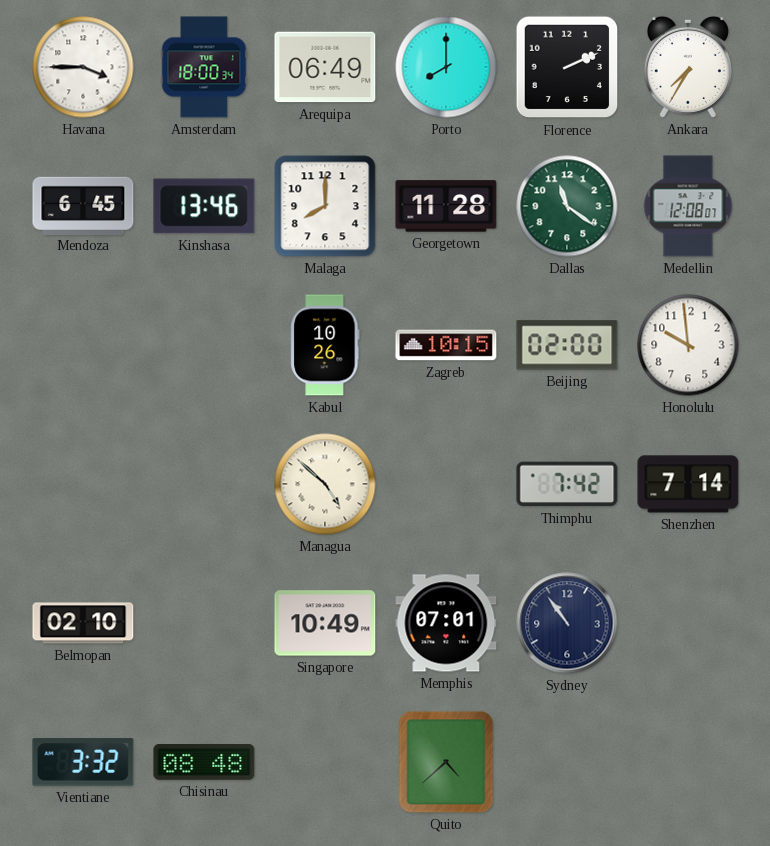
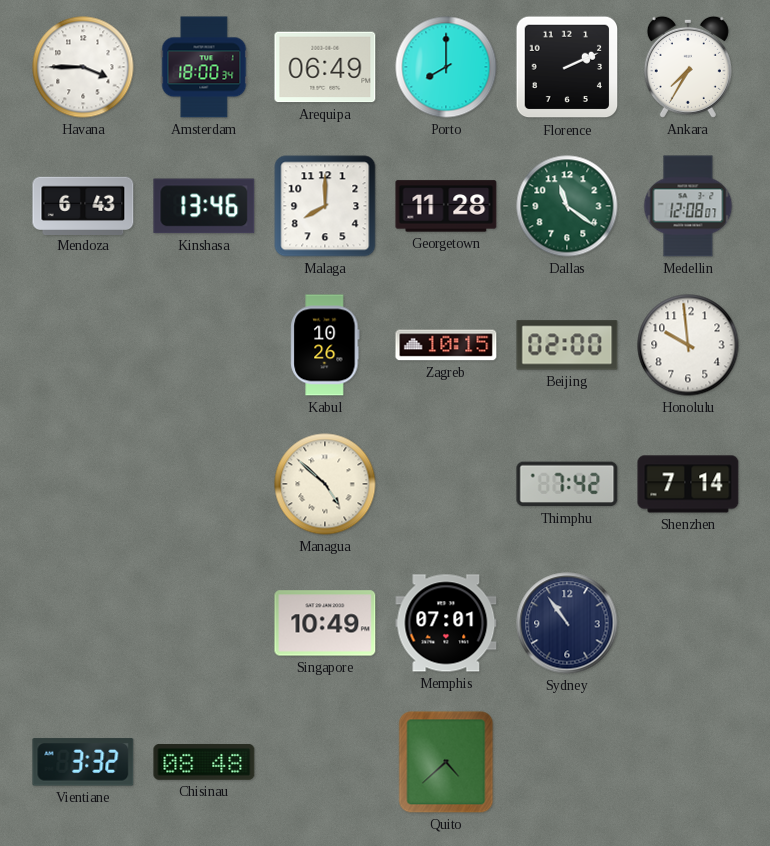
Mendoza: 6:45 -> 6:43
Belmopan: 02:10 -> none
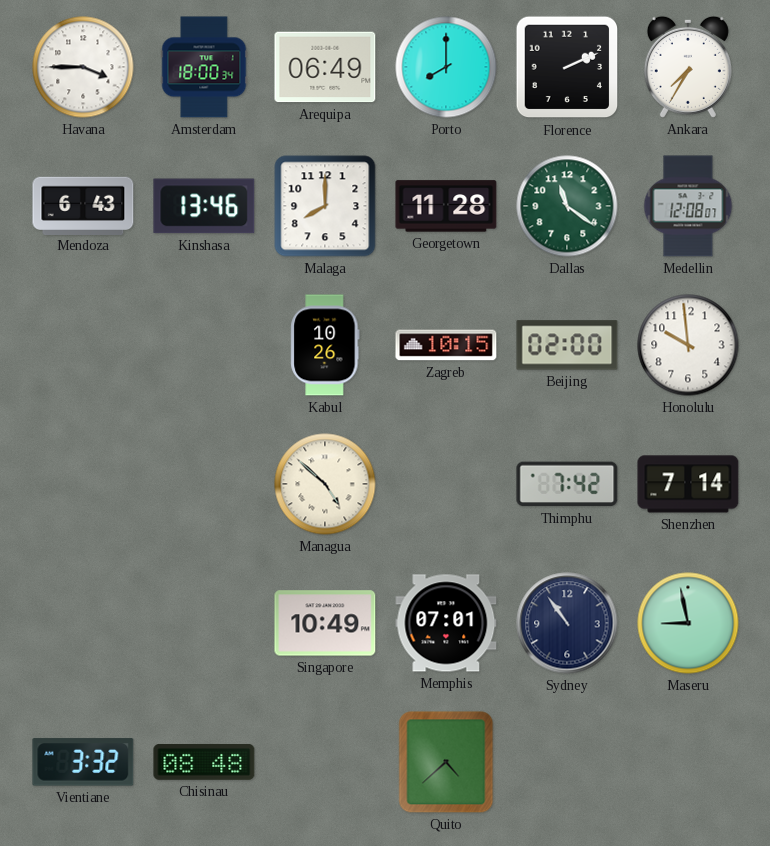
Maseru: none -> 8:58
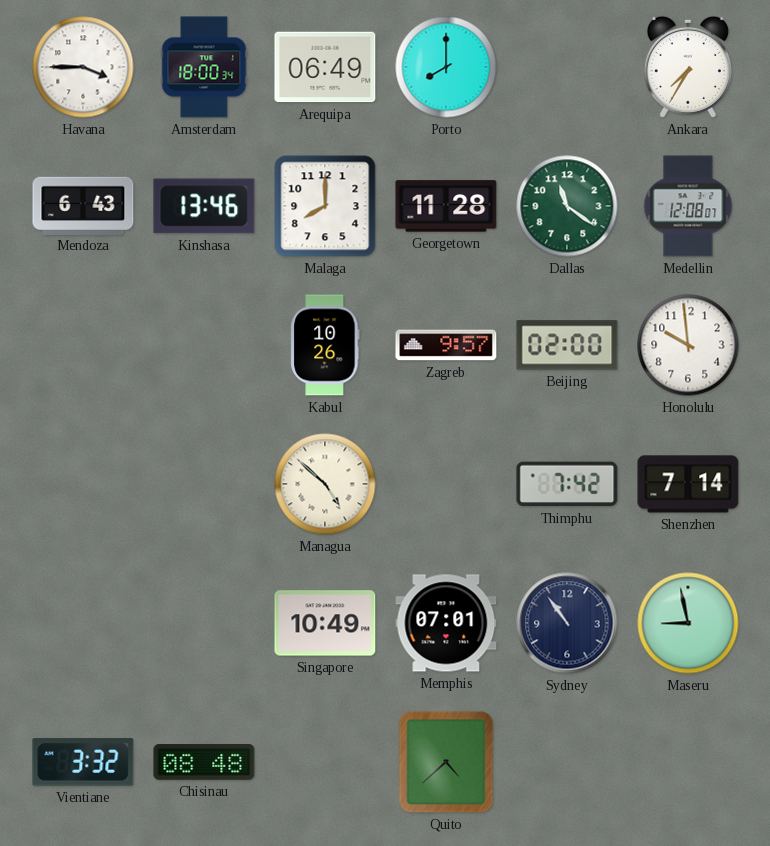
Florence: 2:11 -> none
Zagreb: 10:15 -> 9:57
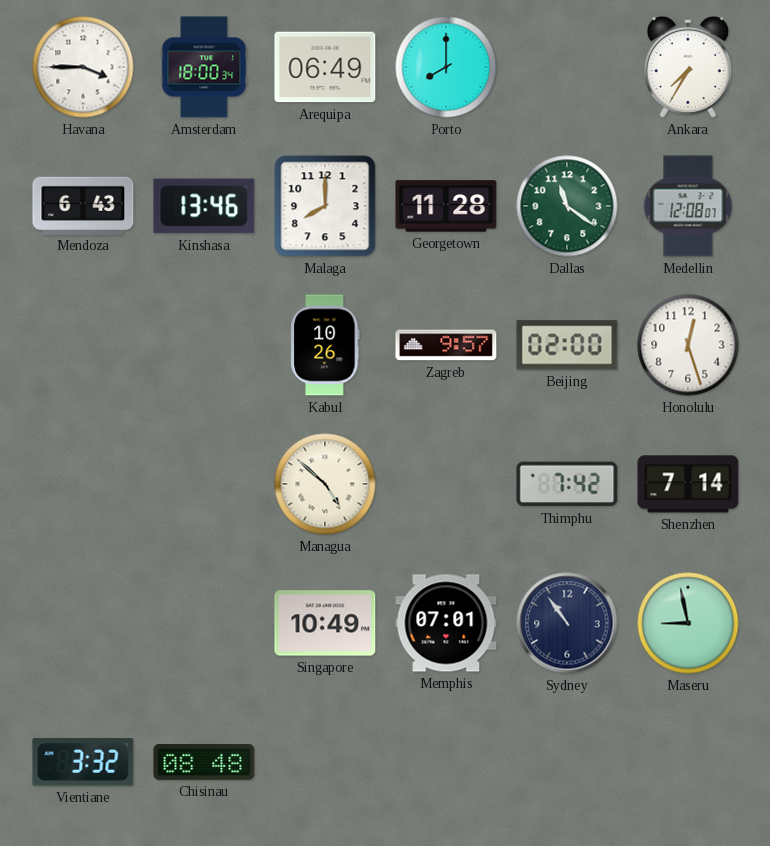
Honolulu: 9:59 -> 12:27
Quito: 4:38 -> none
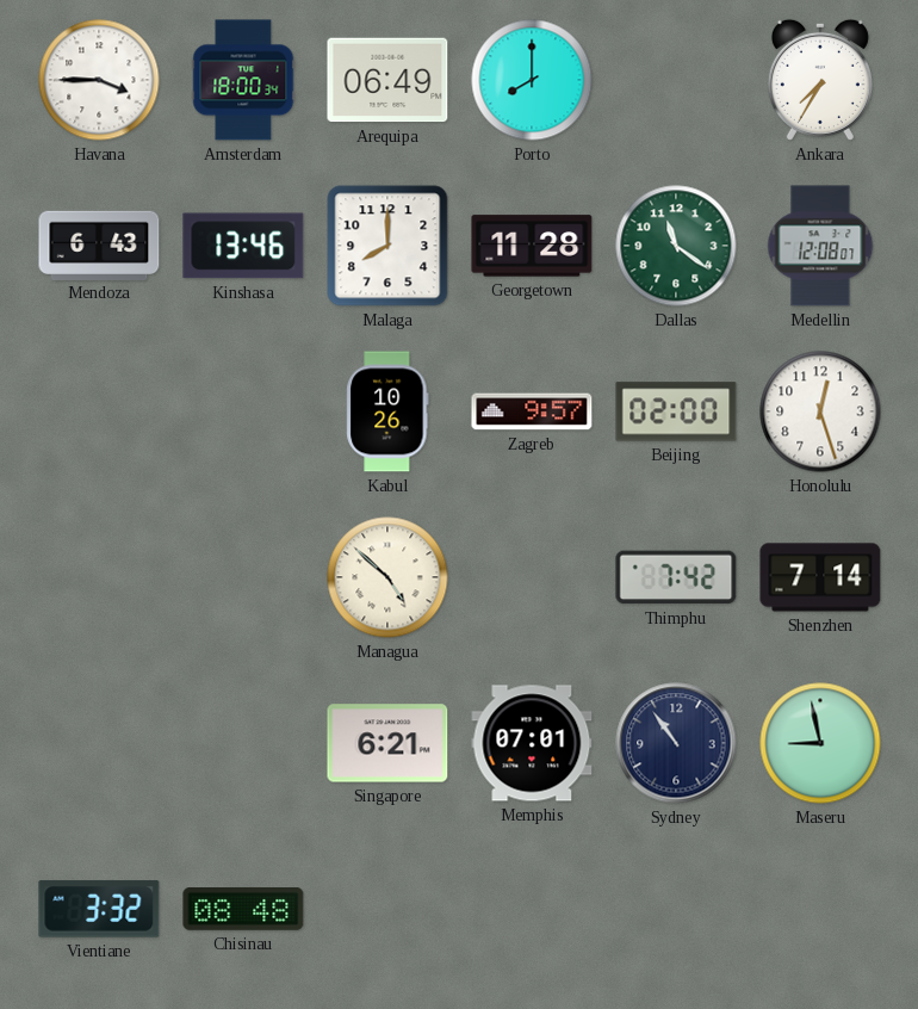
Singapore: 10:49 -> 6:21
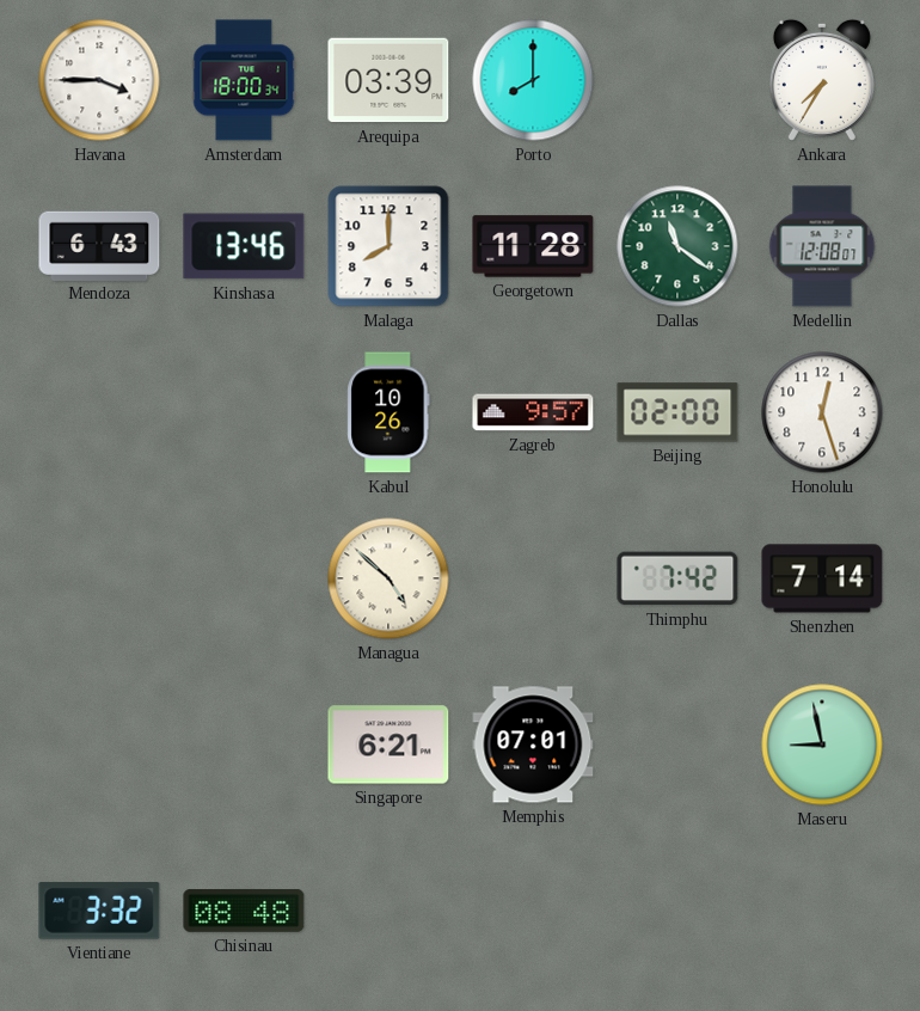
Arequipa: 06:49 -> 03:39
Sydney: 10:54 -> none
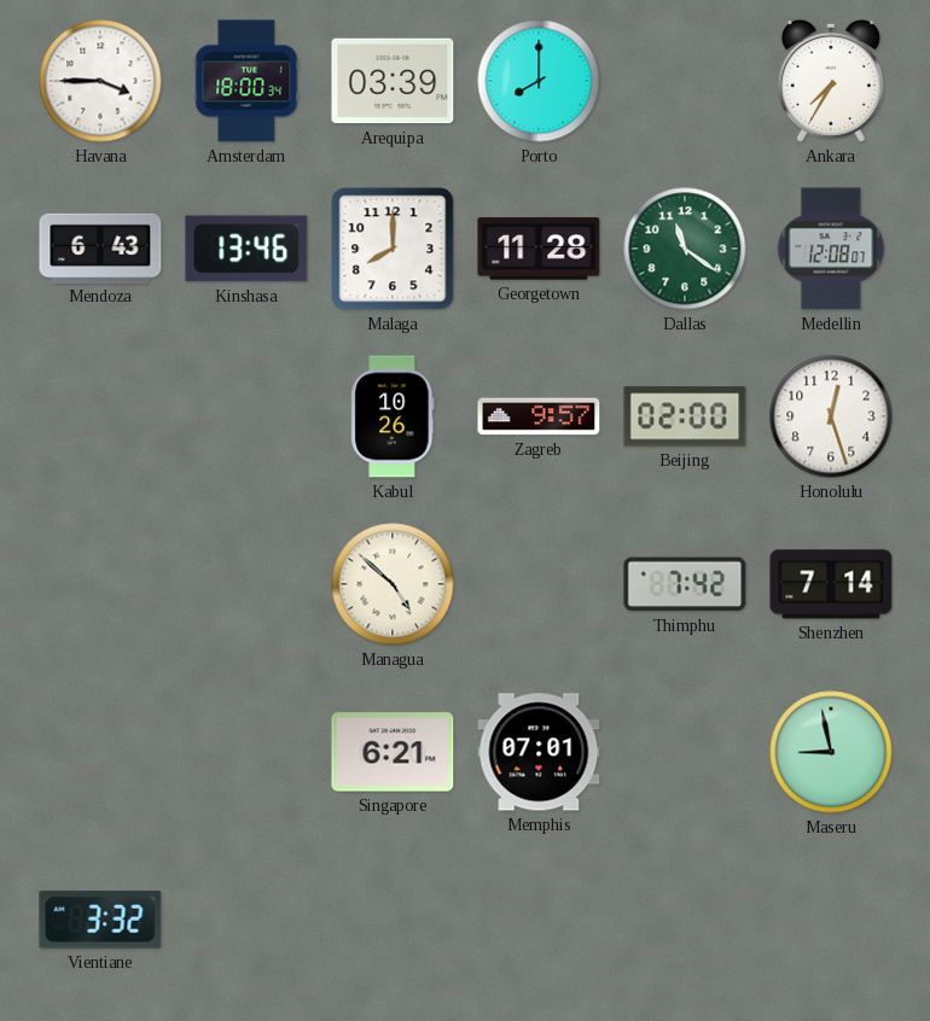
Chisinau: 08:48 -> none
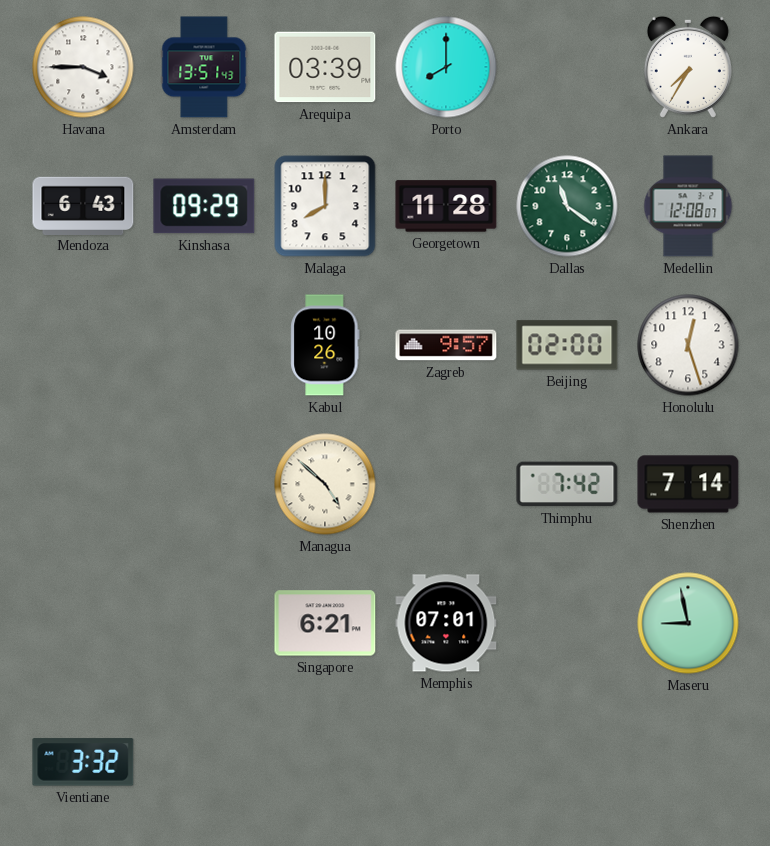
Amsterdam: 18:00 -> 13:51
Kinshasa: 13:46 -> 09:29
